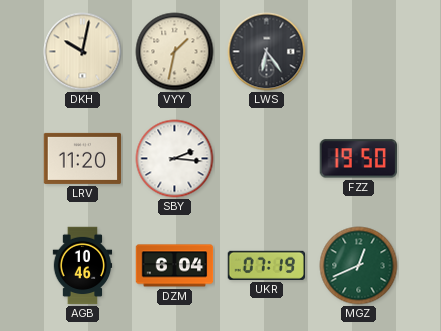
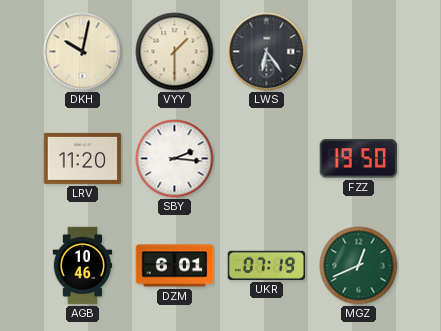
VYY: 1:32 -> 1:30
DZM: 6:04 -> 6:01
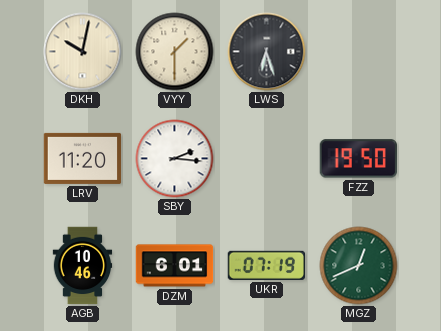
LWS: 6:24 -> 6:27
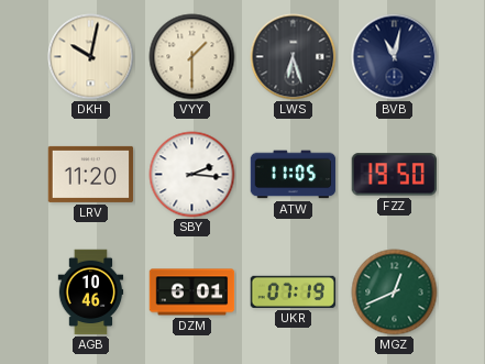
BVB: none -> 11:02
ATW: none -> 11:05
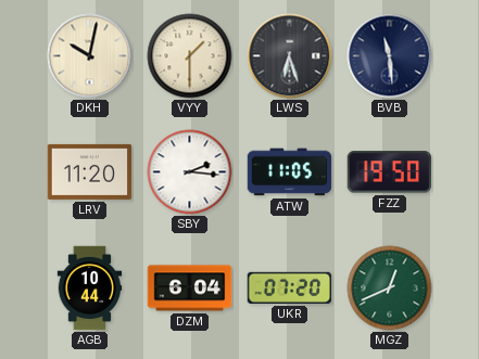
BVB: 11:02 -> 11:29
AGB: 10:46 -> 10:44
DZM: 6:01 -> 6:04
UKR: 07:19 -> 07:20
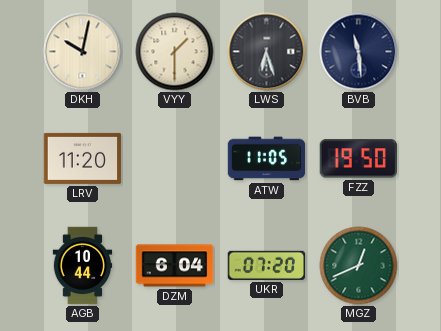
SBY: 2:16 -> none
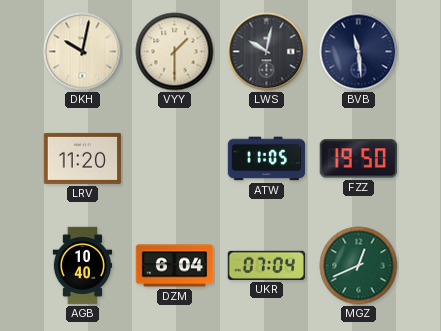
LWS: 6:27 -> 10:02
AGB: 10:44 -> 10:40
UKR: 07:20 -> 07:04
